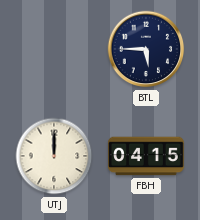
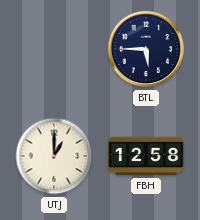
UTJ: 12:00 -> 1:00
FBH: 04:15 -> 12:58
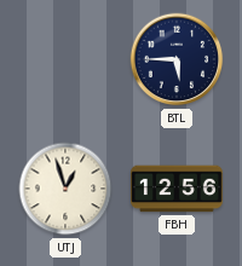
UTJ: 1:00 -> 12:57
FBH: 12:58 -> 12:56
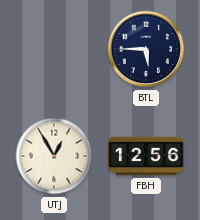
UTJ: 12:57 -> 12:55
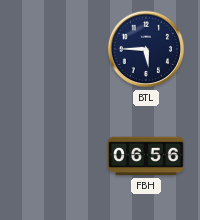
UTJ: 12:55 -> none
FBH: 12:56 -> 06:56
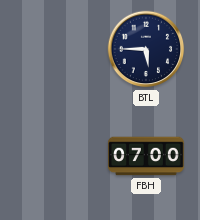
FBH: 06:56 -> 07:00
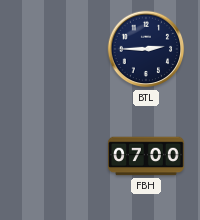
BTL: 5:45 -> 2:45
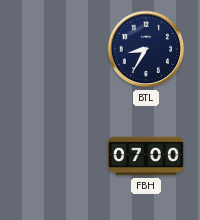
BTL: 2:45 -> 8:35
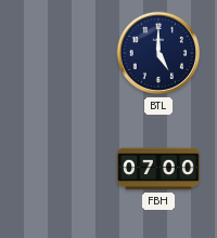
BTL: 8:35 -> 5:00
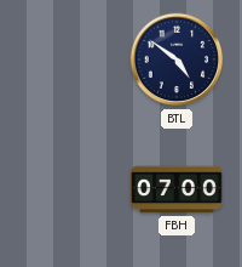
BTL: 5:00 -> 4:51
